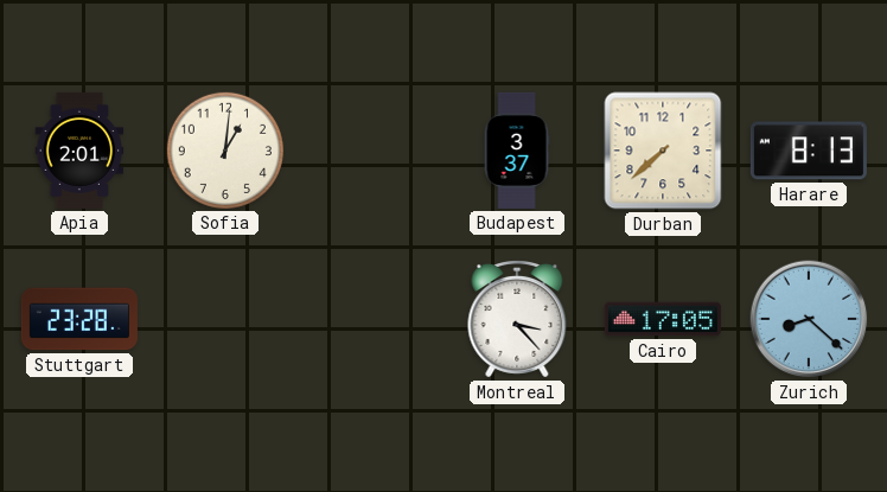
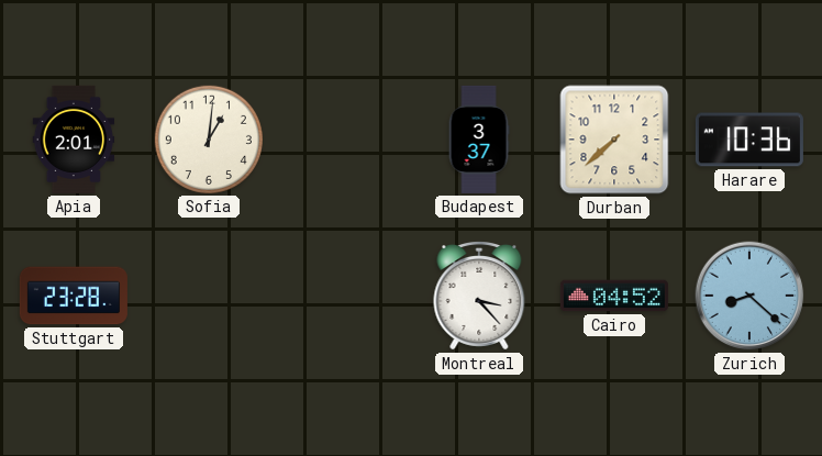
Harare: 8:13 -> 10:36
Cairo: 17:05 -> 04:52
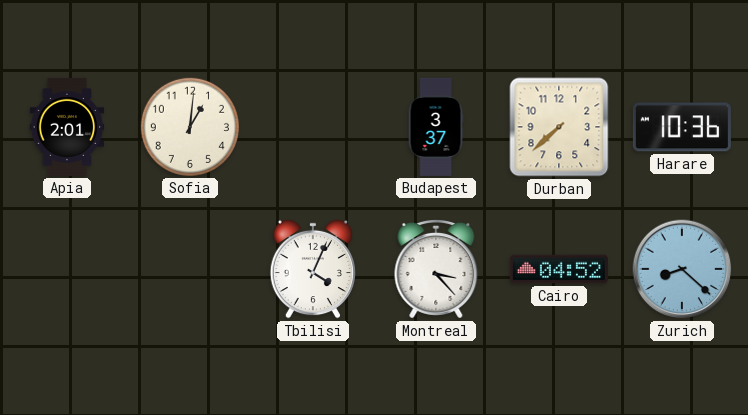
Stuttgart: 23:28 -> none
Tbilisi: none -> 4:04
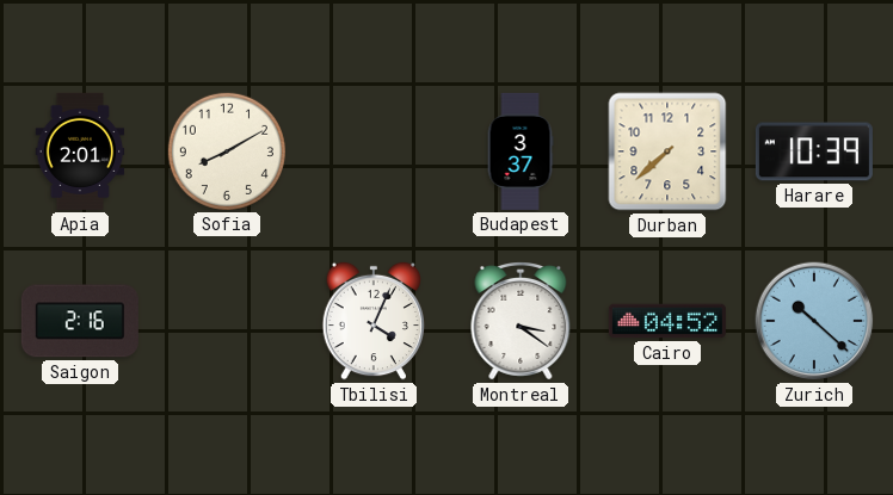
Sofia: 1:01 -> 8:10
Harare: 10:36 -> 10:39
Saigon: none -> 2:16
Montreal: 3:23 -> 3:21
Zurich: 8:22 -> 10:22
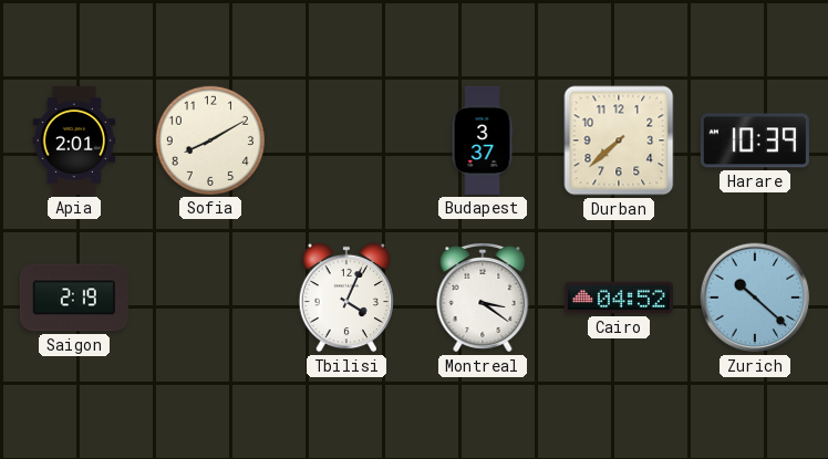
Saigon: 2:16 -> 2:19
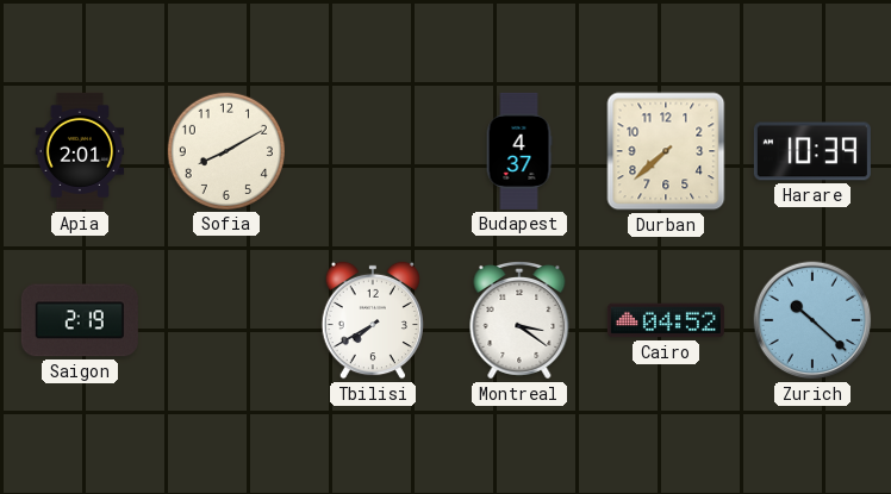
Budapest: 3:37 -> 4:37
Tbilisi: 4:04 -> 7:40
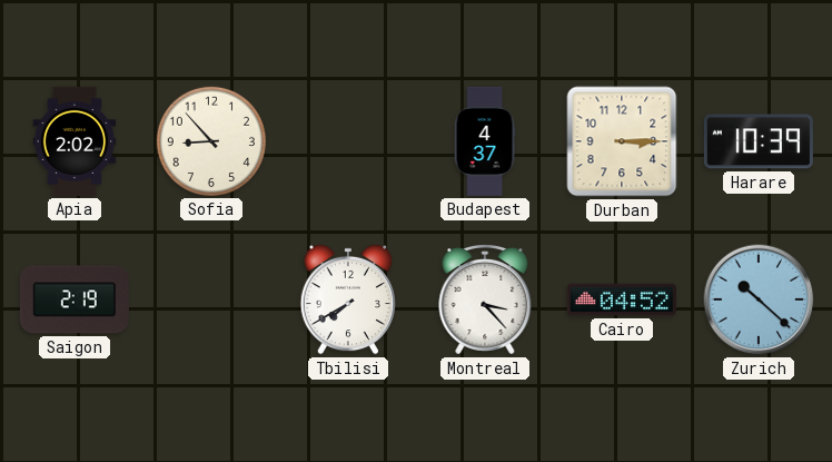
Apia: 2:01 -> 2:02
Sofia: 8:10 -> 8:53
Durban: 7:38 -> 3:15
Montreal: 3:21 -> 3:23
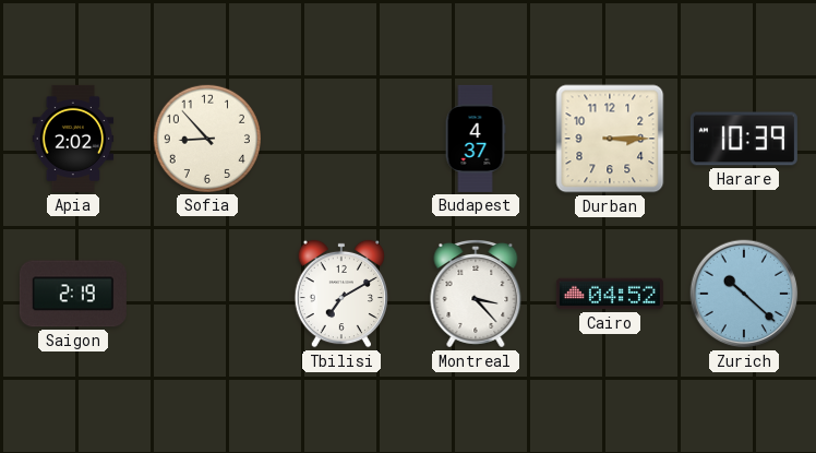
Tbilisi: 7:40 -> 7:10
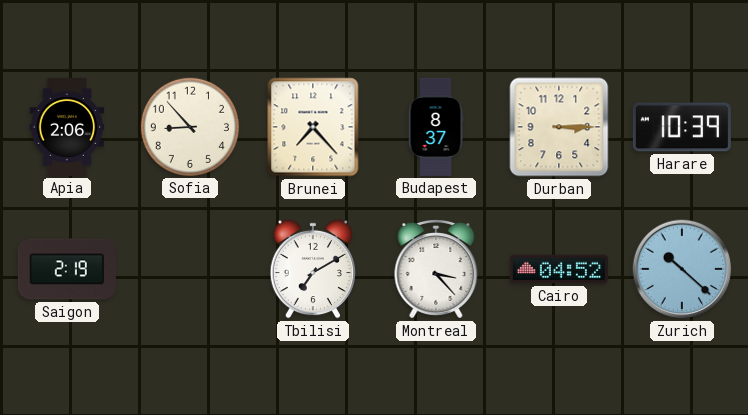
Apia: 2:02 -> 2:06
Brunei: none -> 7:23
Budapest: 4:37 -> 8:37
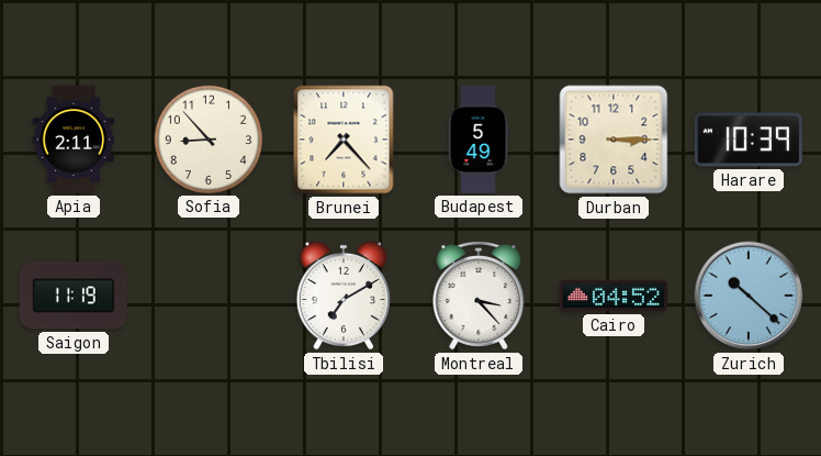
Apia: 2:06 -> 2:11
Budapest: 8:37 -> 5:49
Saigon: 2:19 -> 11:19
